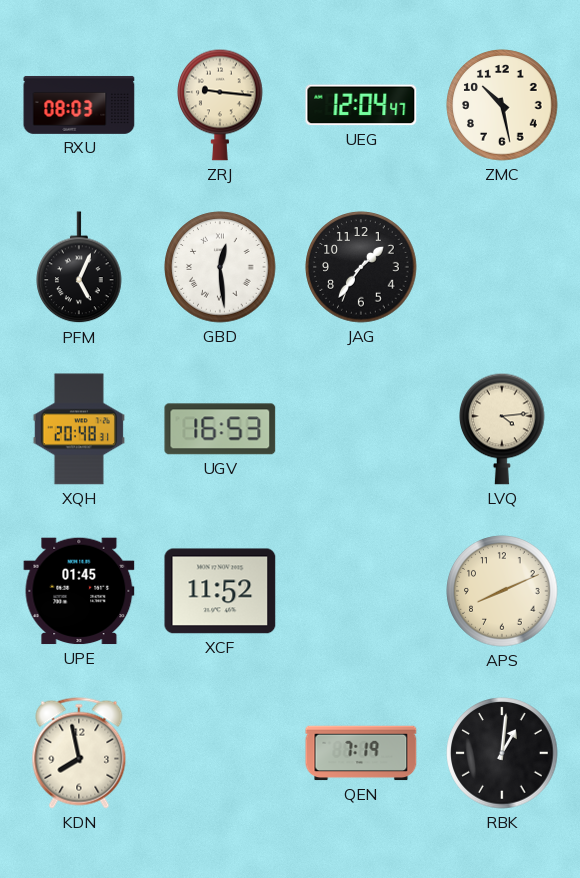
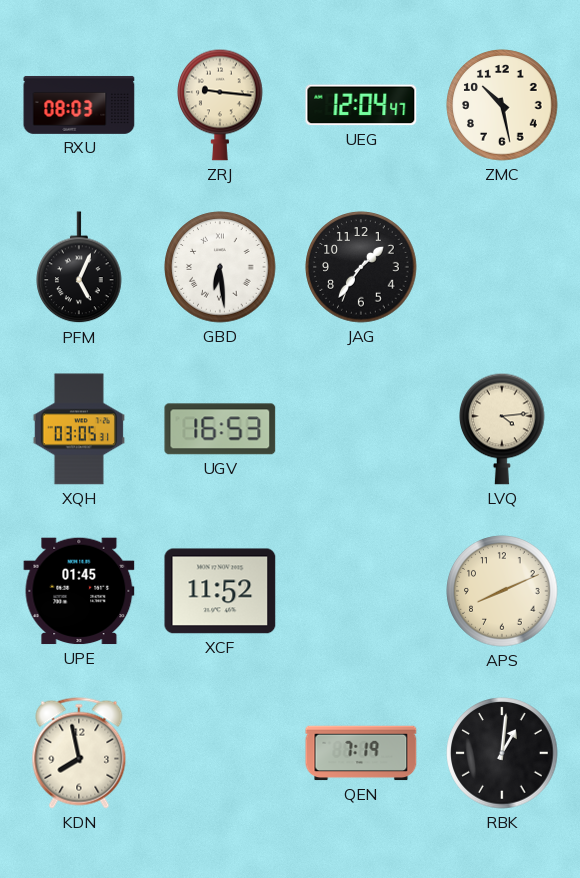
GBD: 12:29 -> 6:29
XQH: 20:48 -> 03:05
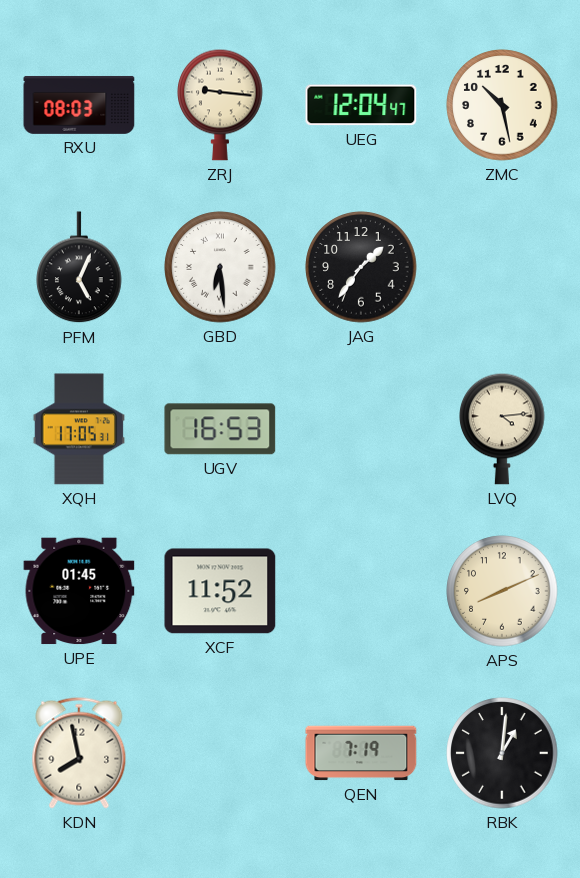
XQH: 03:05 -> 17:05
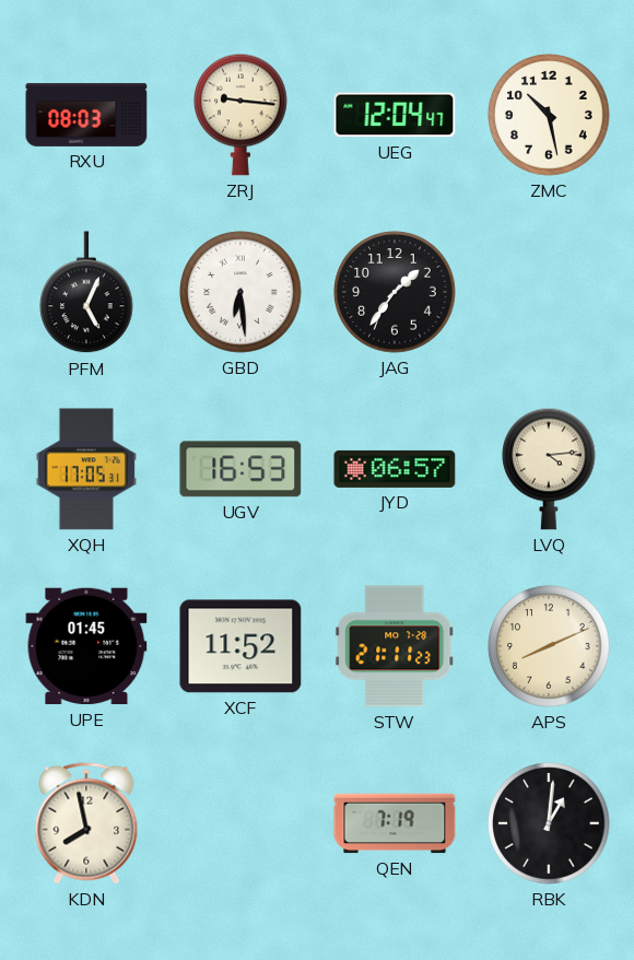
JYD: none -> 06:57
STW: none -> 21:11
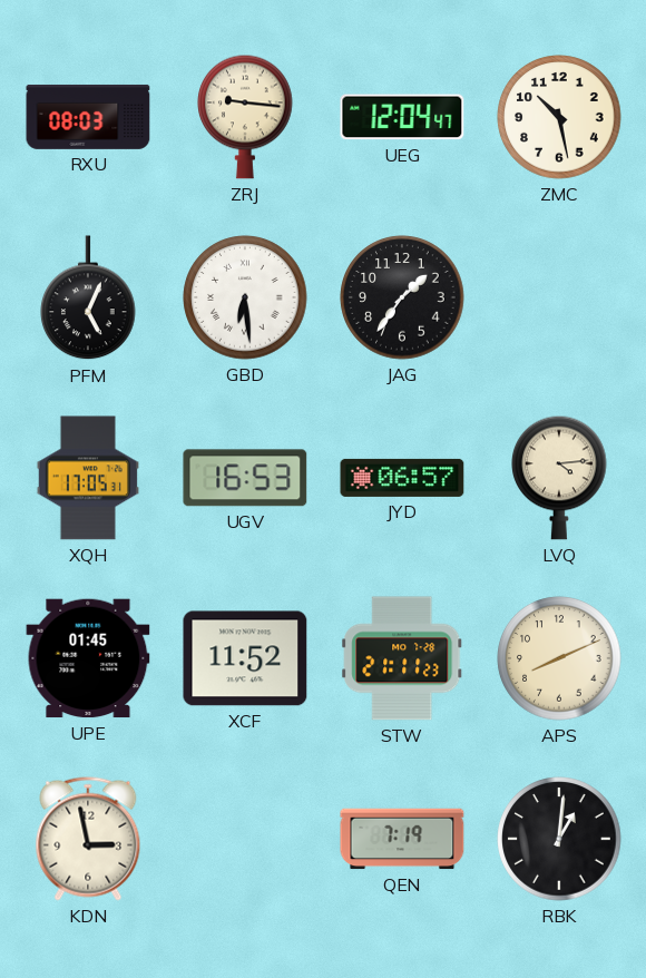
KDN: 7:58 -> 2:58
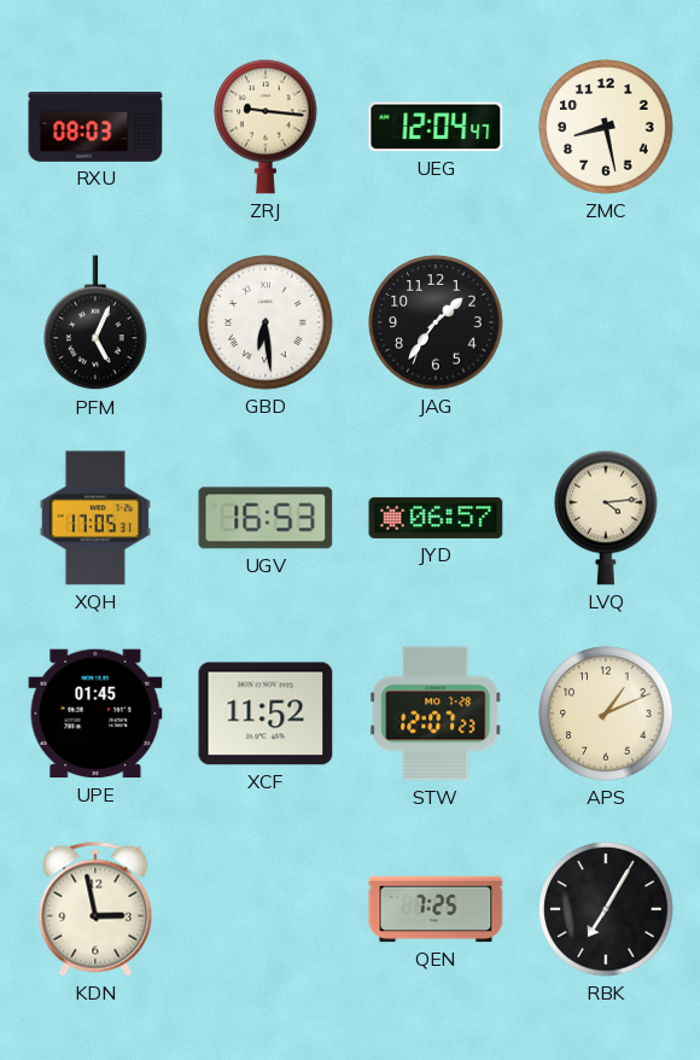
ZMC: 10:28 -> 8:28
STW: 21:11 -> 12:07
APS: 8:11 -> 1:11
QEN: 7:19 -> 7:25
RBK: 1:01 -> 7:05
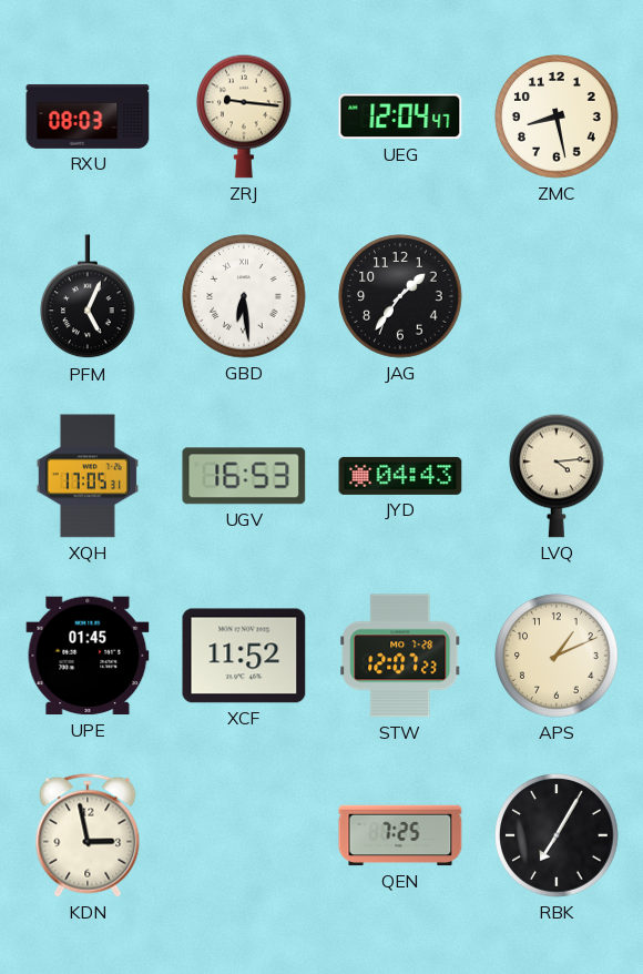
JYD: 06:57 -> 04:43
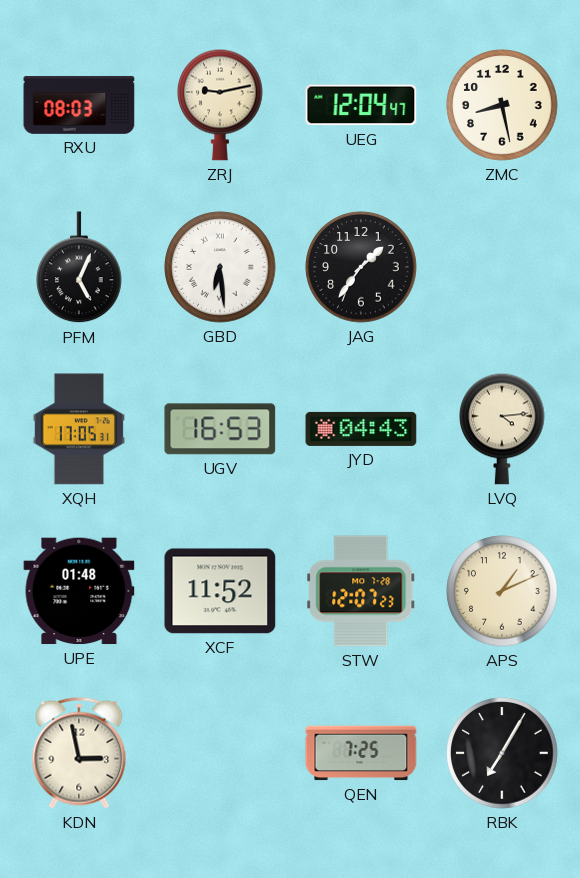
ZRJ: 9:16 -> 9:13
UPE: 01:45 -> 01:48
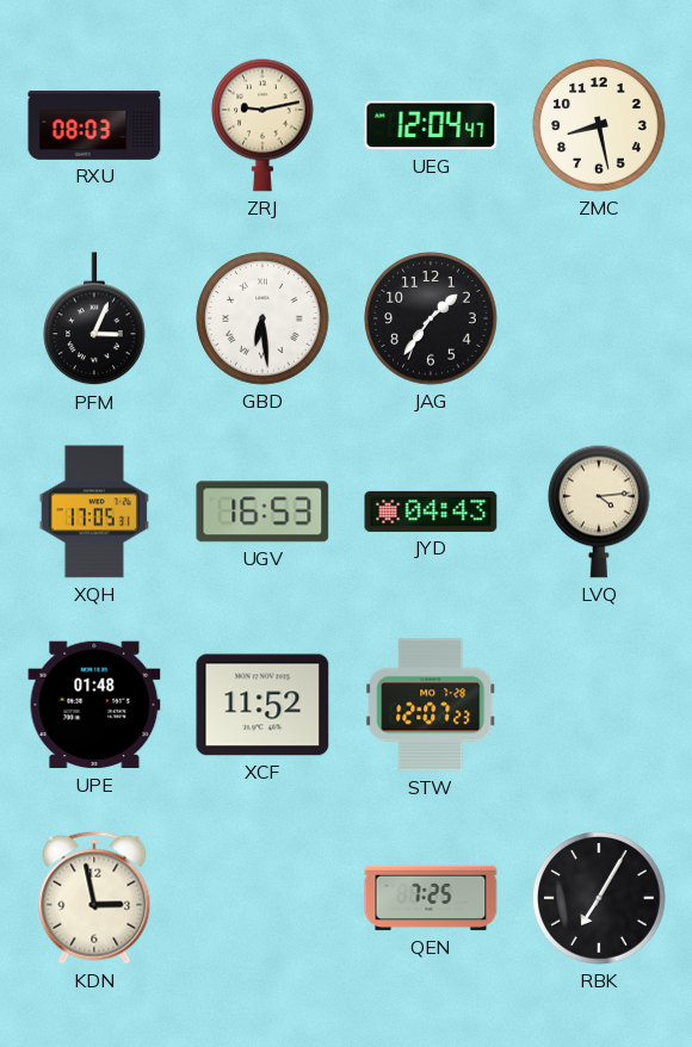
PFM: 5:04 -> 3:04
APS: 1:11 -> none
